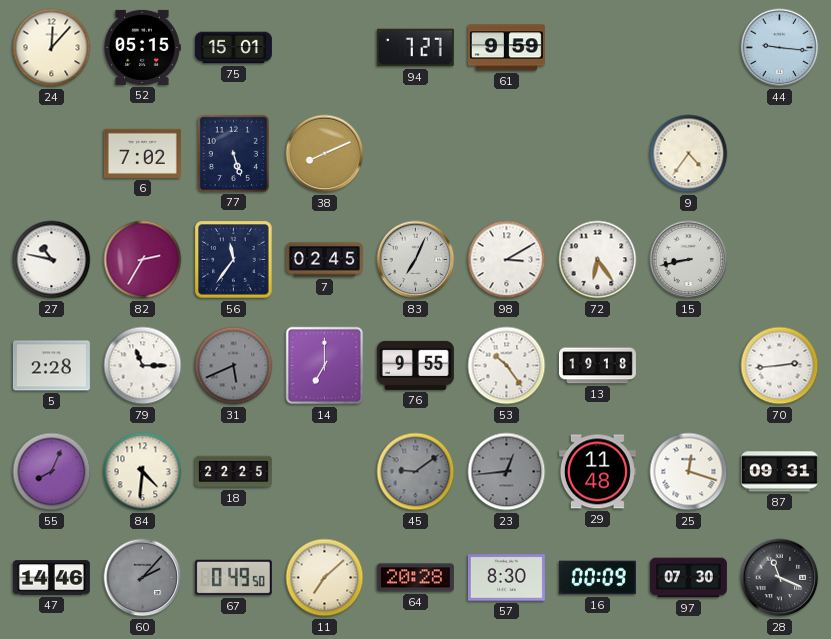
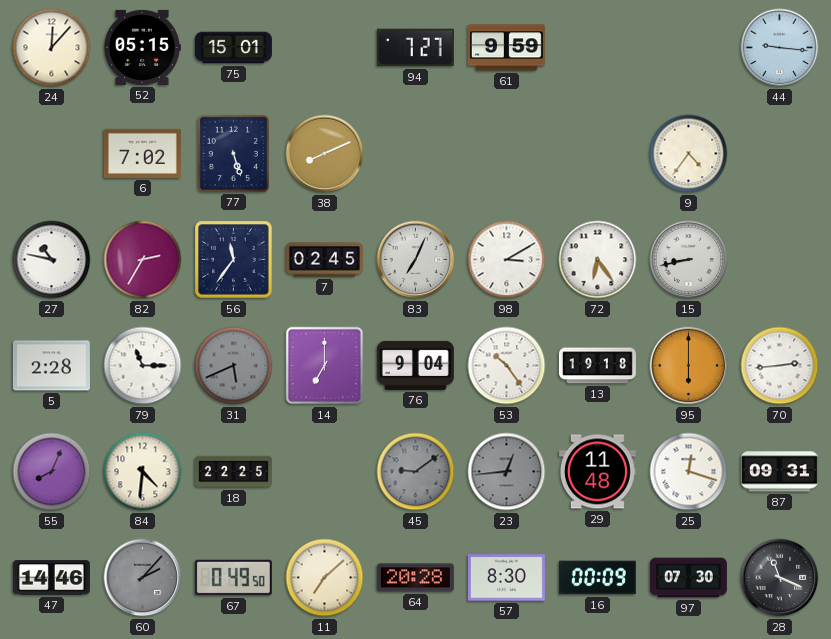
76: 9:55 -> 9:04
95: none -> 6:00
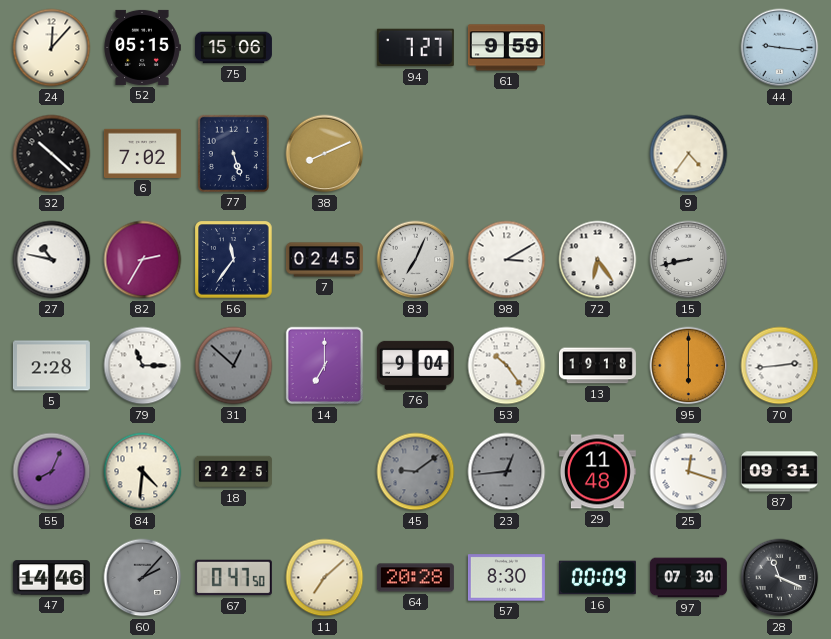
75: 15:01 -> 15:06
32: none -> 10:22
31: 5:41 -> 12:52
67: 0:49 -> 0:47
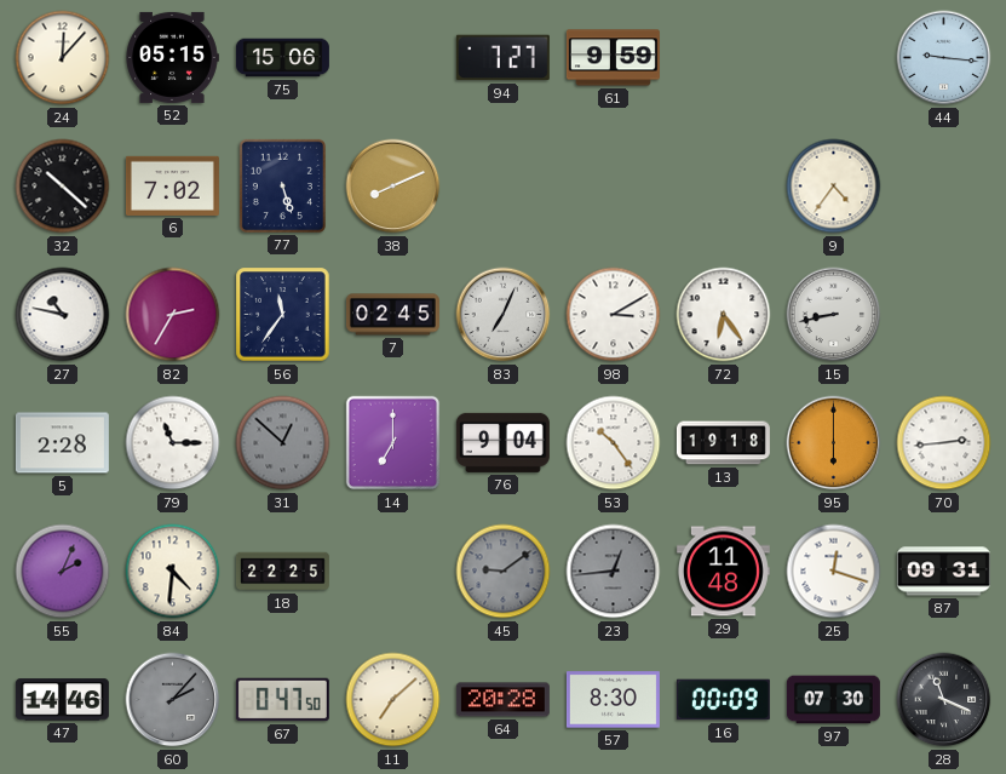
55: 8:04 -> 2:04
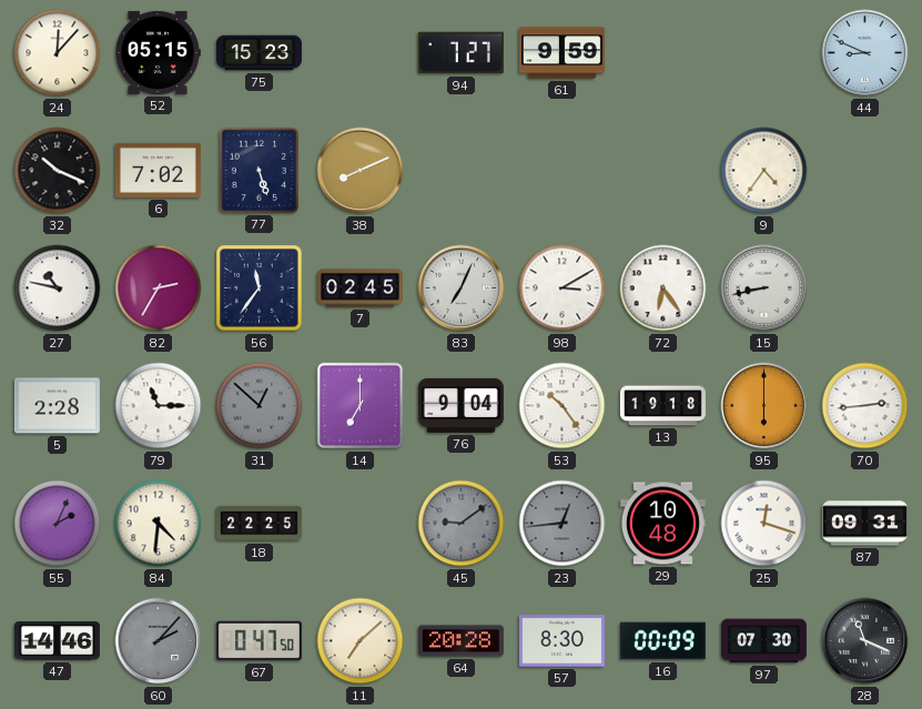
75: 15:06 -> 15:23
44: 9:16 -> 8:49
32: 10:22 -> 10:19
29: 11:48 -> 10:48
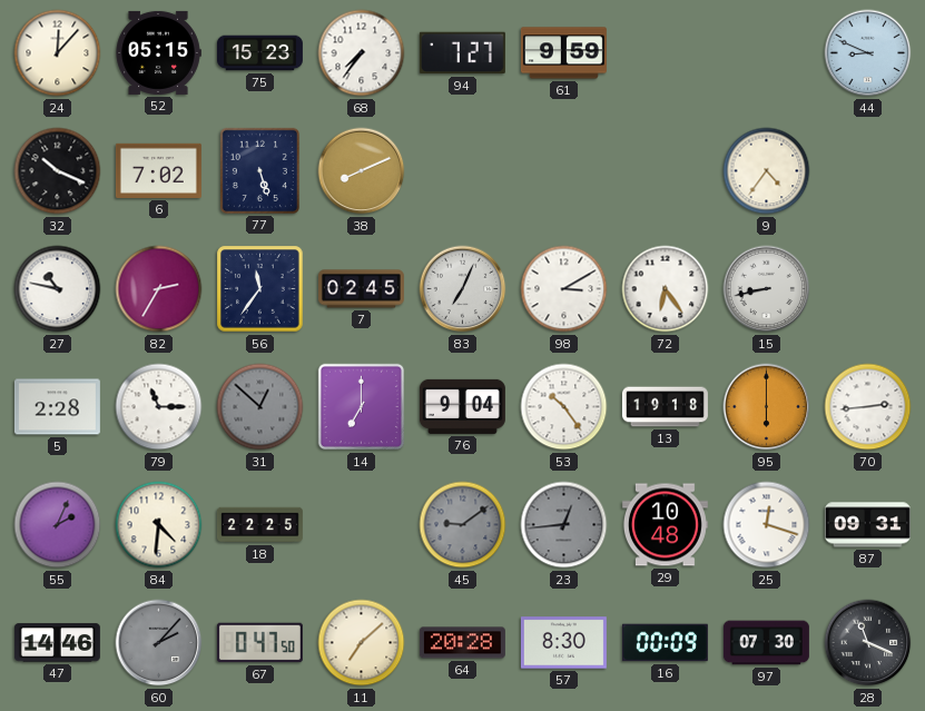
68: none -> 7:36
